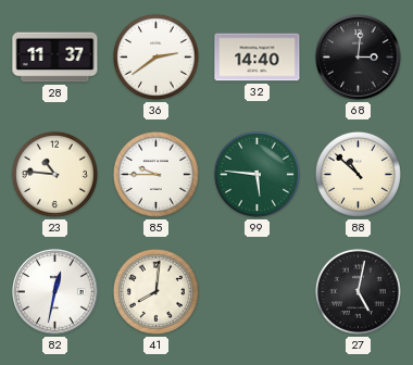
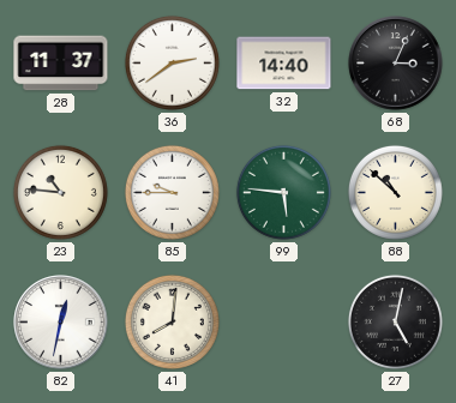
68: 3:01 -> 3:04
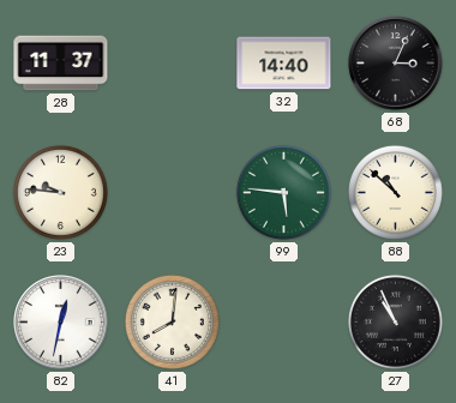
36: 2:39 -> none
23: 10:46 -> 9:46
85: 9:45 -> none
27: 5:02 -> 10:56
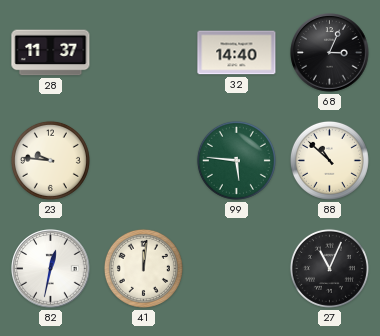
41: 8:01 -> 12:01
27: 10:56 -> 11:04
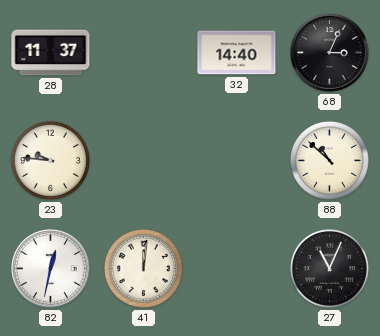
99: 5:46 -> none
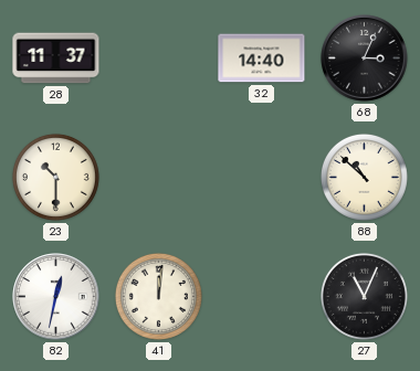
23: 9:46 -> 10:30
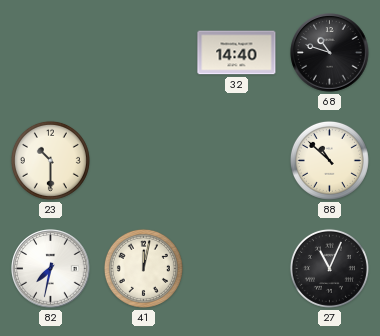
28: 11:37 -> none
68: 3:04 -> 10:48
82: 12:32 -> 7:32
41: 12:01 -> 12:02
